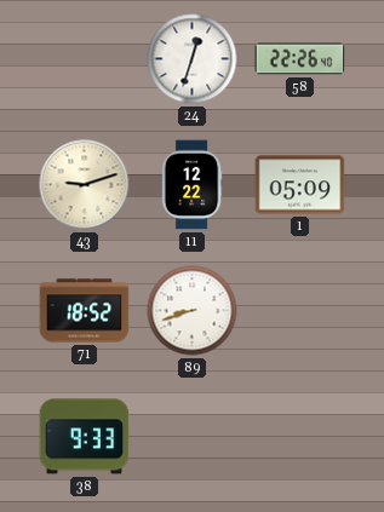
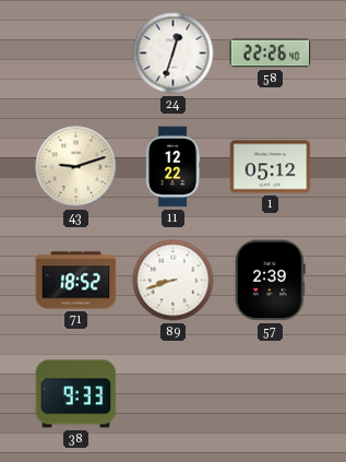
1: 05:09 -> 05:12
57: none -> 2:39
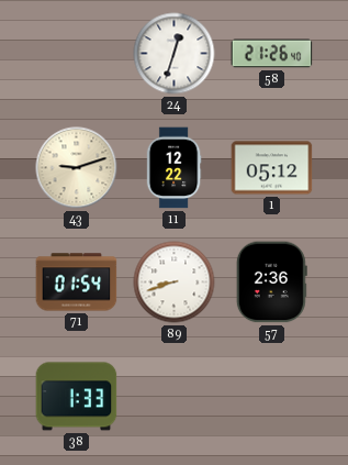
58: 22:26 -> 21:26
71: 18:52 -> 01:54
57: 2:39 -> 2:36
38: 9:33 -> 1:33
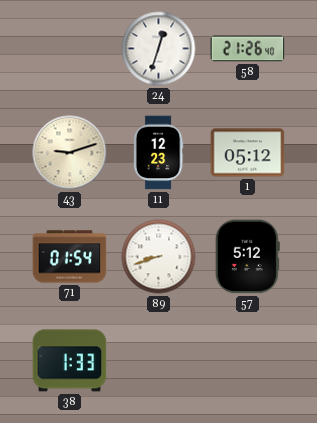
11: 12:22 -> 12:23
57: 2:36 -> 5:12
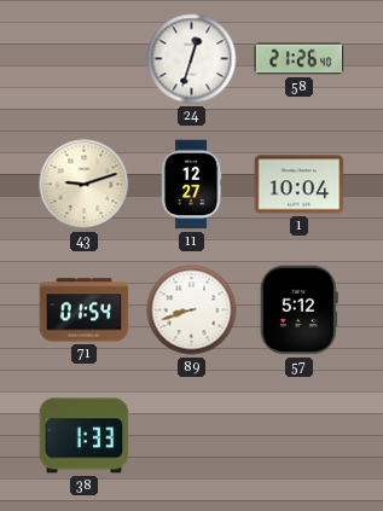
11: 12:23 -> 12:27
1: 05:12 -> 10:04
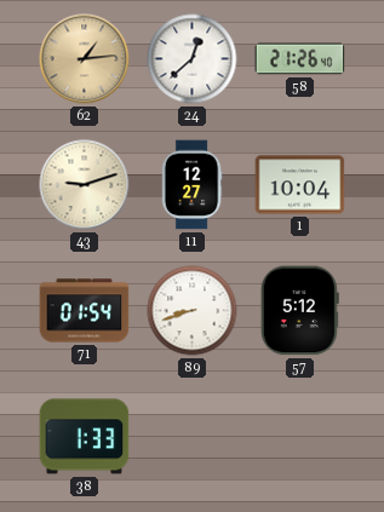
62: none -> 1:14
24: 12:33 -> 12:38
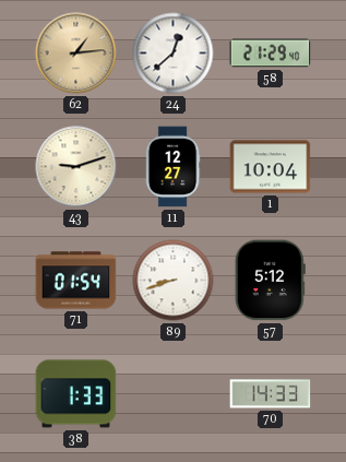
58: 21:26 -> 21:29
70: none -> 14:33
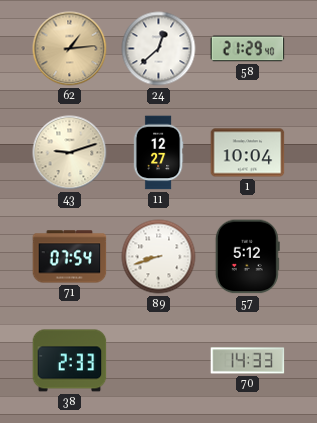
71: 01:54 -> 07:54
38: 1:33 -> 2:33
